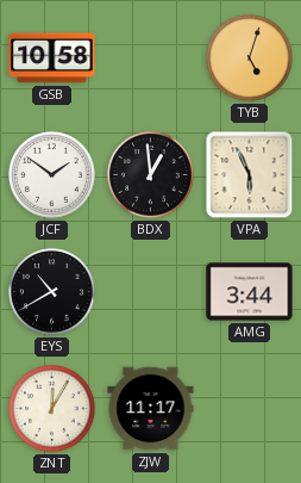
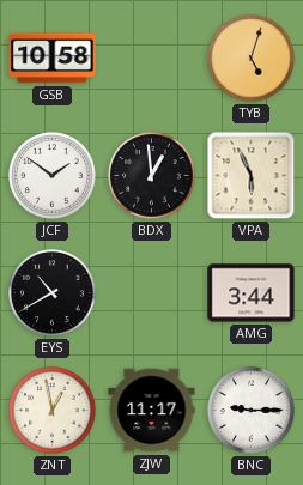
ZNT: 12:05 -> 12:58
BNC: none -> 9:15
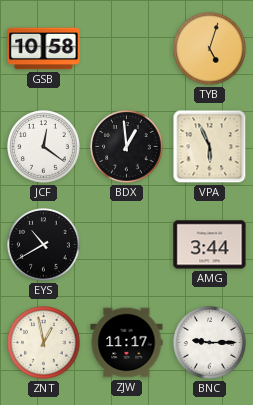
JCF: 1:51 -> 12:21
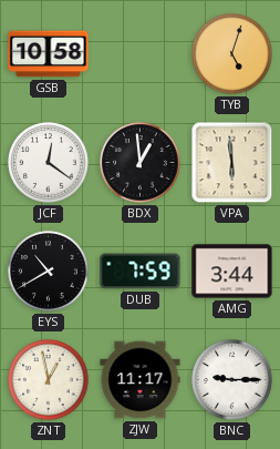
VPA: 5:56 -> 5:59
DUB: none -> 7:59
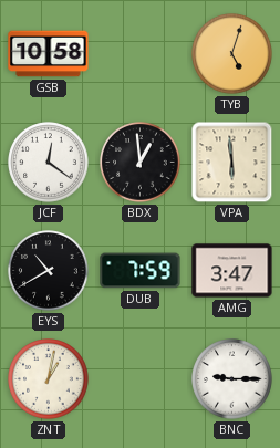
AMG: 3:44 -> 3:47
ZNT: 12:58 -> 1:02
ZJW: 11:17 -> none
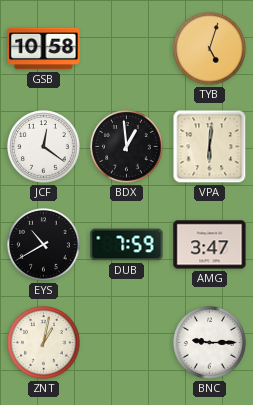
VPA: 5:59 -> 6:01
